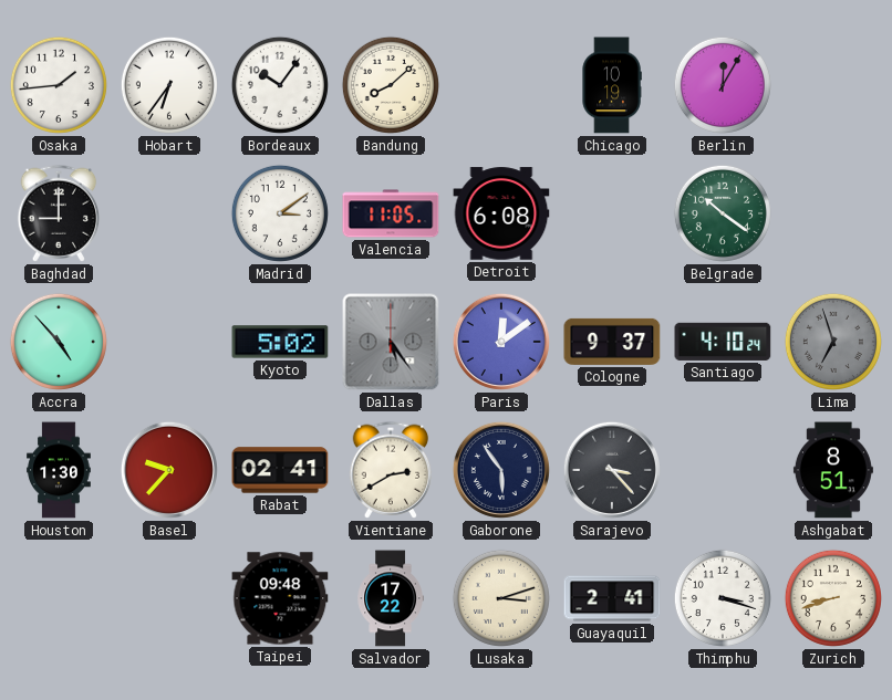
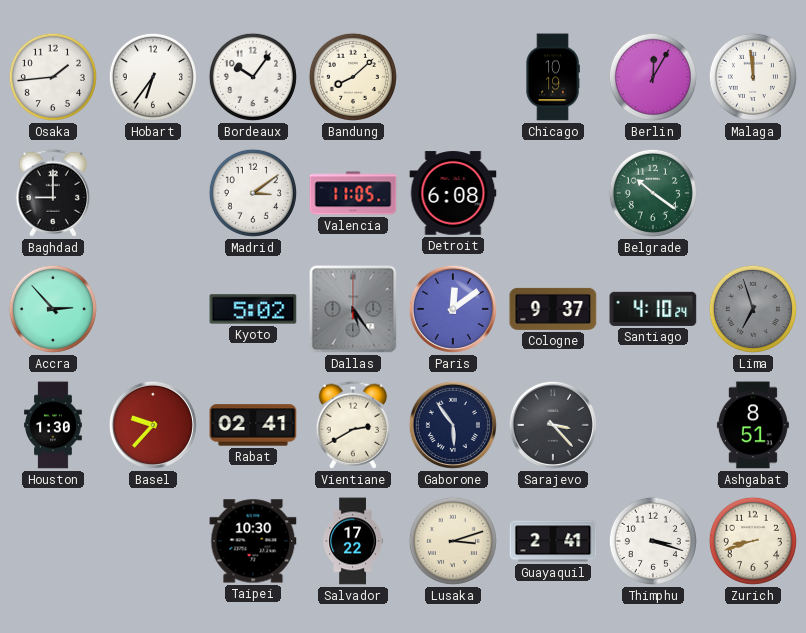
Malaga: none -> 11:59
Accra: 4:53 -> 2:53
Taipei: 09:48 -> 10:30
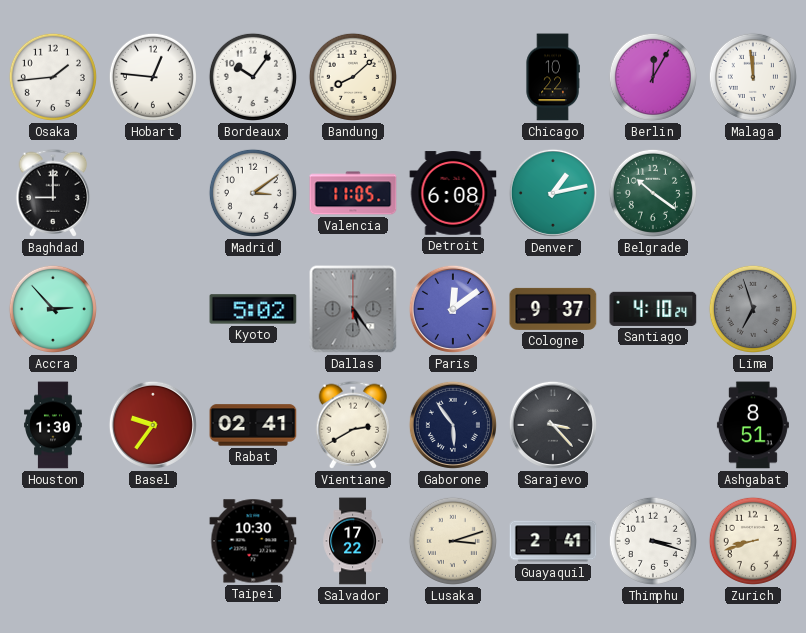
Hobart: 6:36 -> 12:46
Chicago: 10:19 -> 10:22
Denver: none -> 1:13
Basel: 9:37 -> 9:36
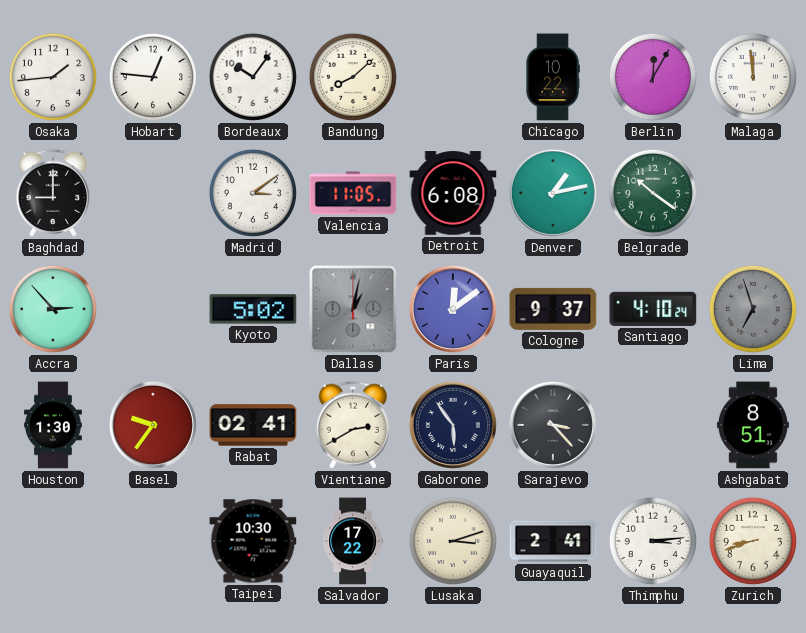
Dallas: 5:24 -> 1:02
Thimphu: 3:18 -> 3:14
